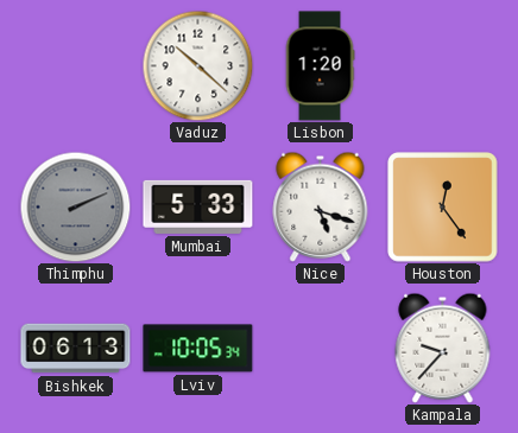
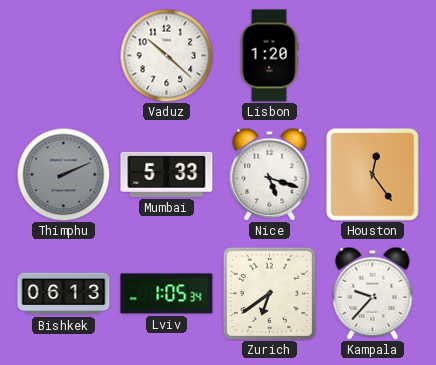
Lviv: 10:05 -> 1:05
Zurich: none -> 6:39
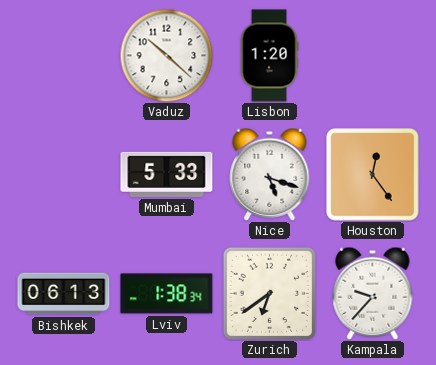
Thimphu: 2:11 -> none
Lviv: 1:05 -> 1:38
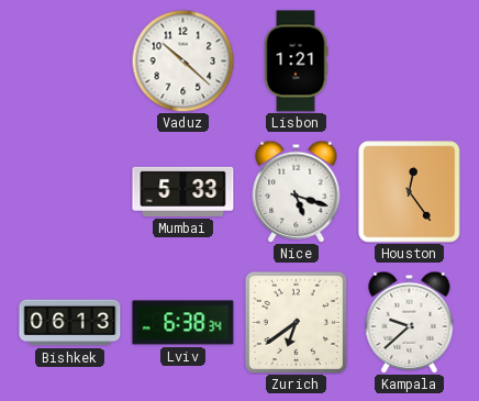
Lisbon: 1:20 -> 1:21
Lviv: 1:38 -> 6:38
Kampala: 9:37 -> 9:38
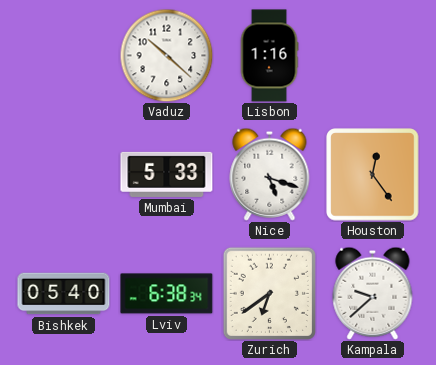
Lisbon: 1:21 -> 1:16
Bishkek: 06:13 -> 05:40
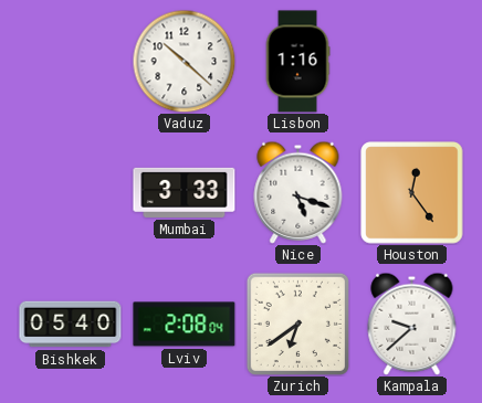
Mumbai: 5:33 -> 3:33
Lviv: 6:38 -> 2:08
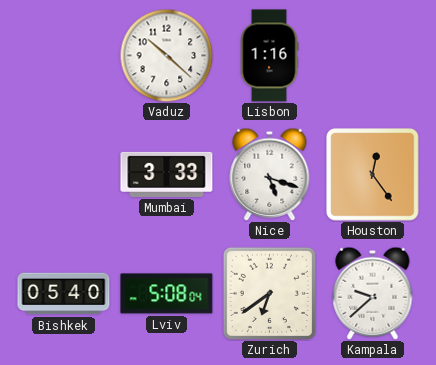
Lviv: 2:08 -> 5:08
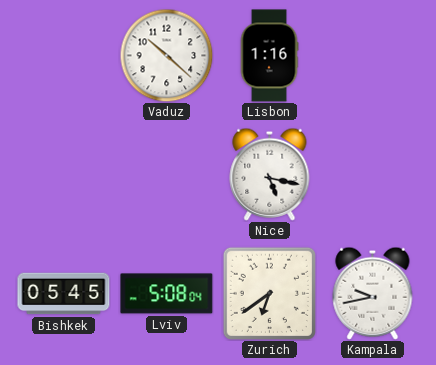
Mumbai: 3:33 -> none
Nice: 5:18 -> 5:17
Houston: 12:24 -> none
Bishkek: 05:40 -> 05:45
Kampala: 9:38 -> 9:43
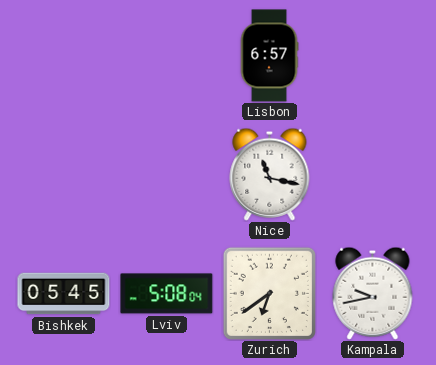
Vaduz: 10:22 -> none
Lisbon: 1:16 -> 6:57
Nice: 5:17 -> 11:17
